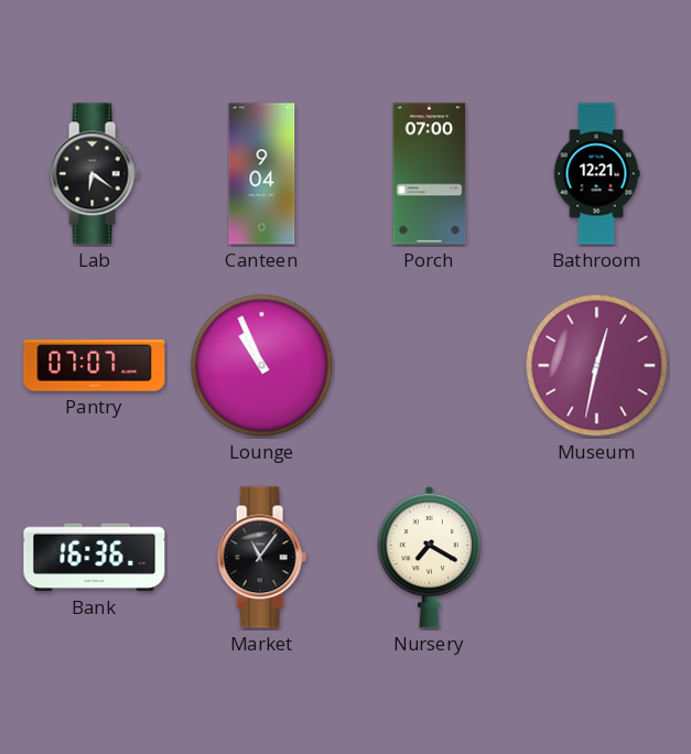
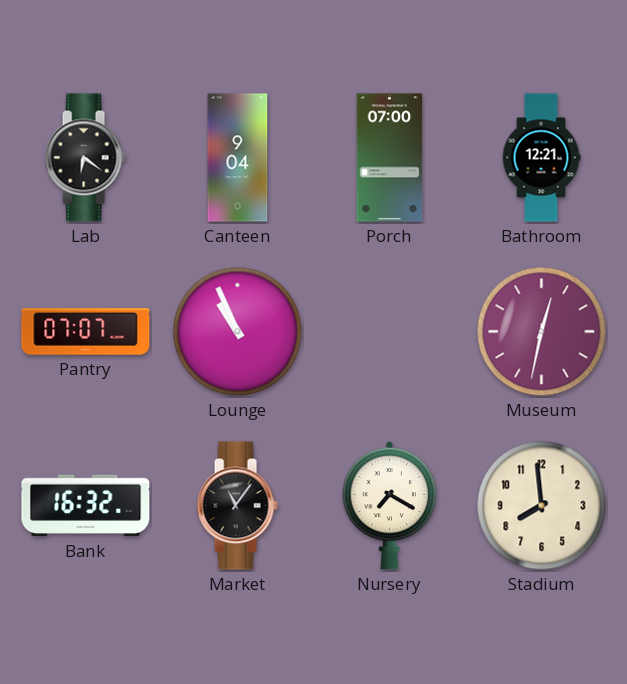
Bank: 16:36 -> 16:32
Stadium: none -> 7:59
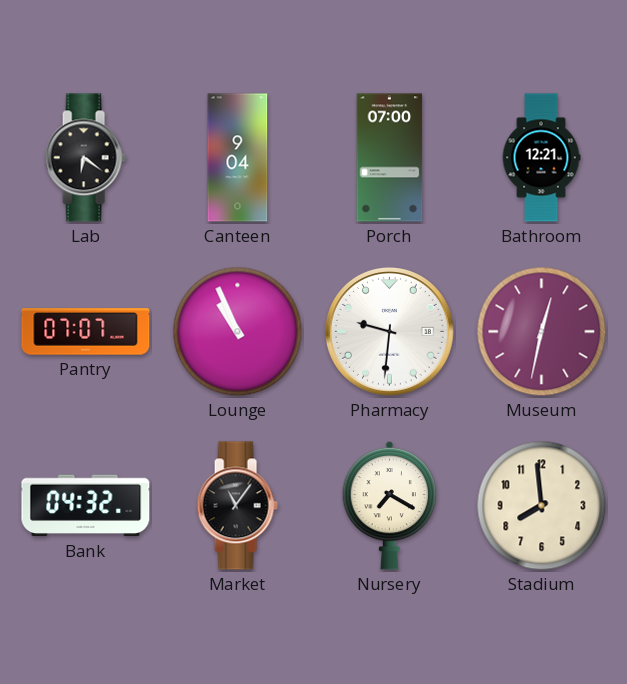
Pharmacy: none -> 9:31
Bank: 16:32 -> 04:32
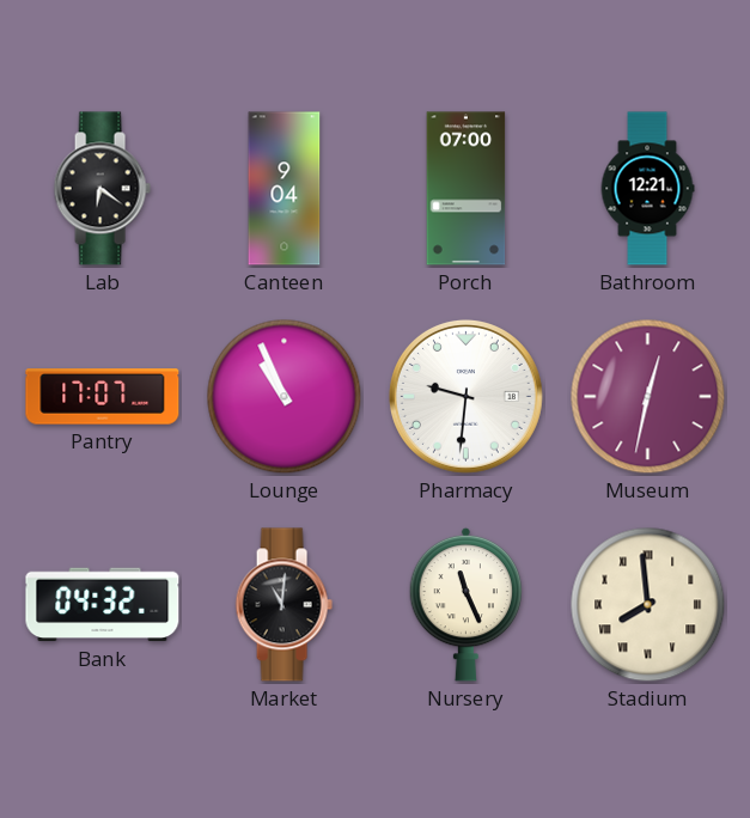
Pantry: 07:07 -> 17:07
Market: 11:06 -> 11:01
Nursery: 7:20 -> 11:26
Stadium numerals: Arabic -> Roman
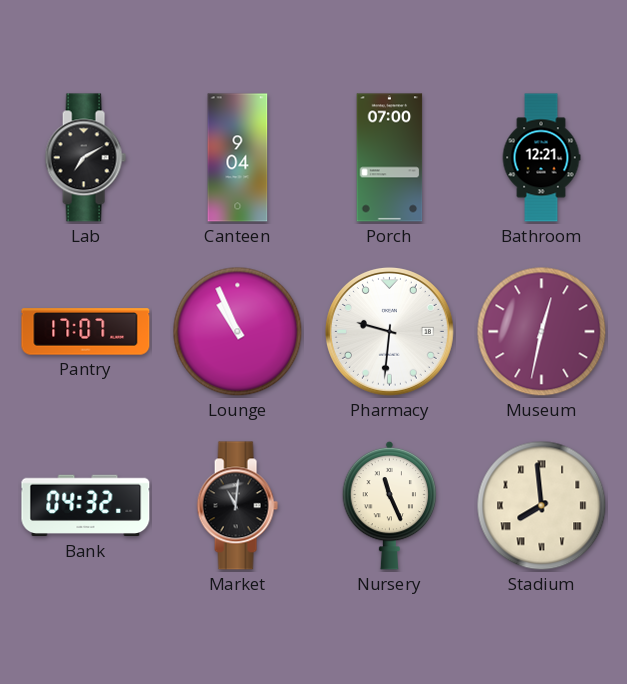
Lab: 6:21 -> 7:10
